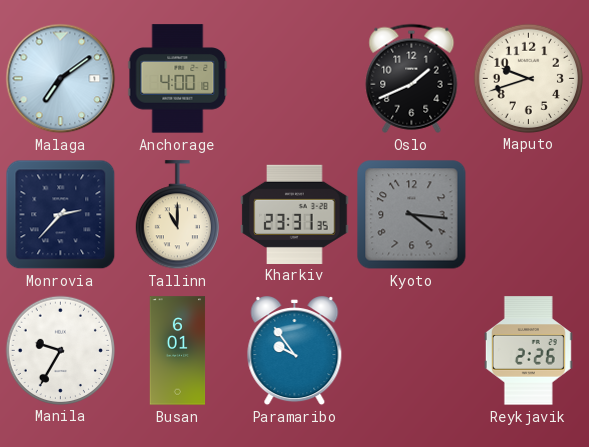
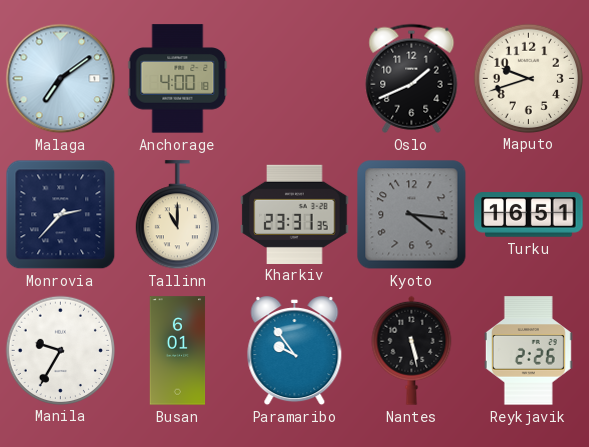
Turku: none -> 16:51
Nantes: none -> 5:28
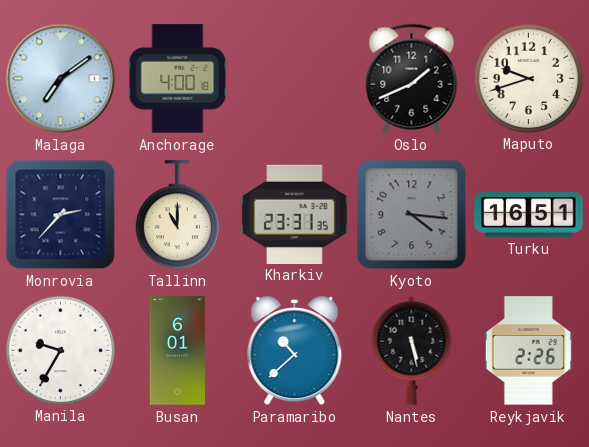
Paramaribo: 9:54 -> 10:38
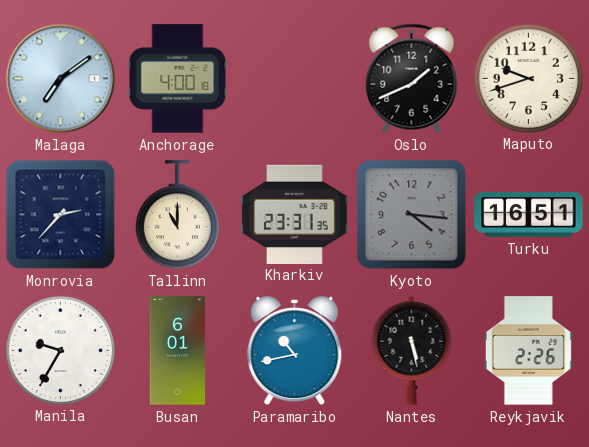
Paramaribo: 10:38 -> 10:43
